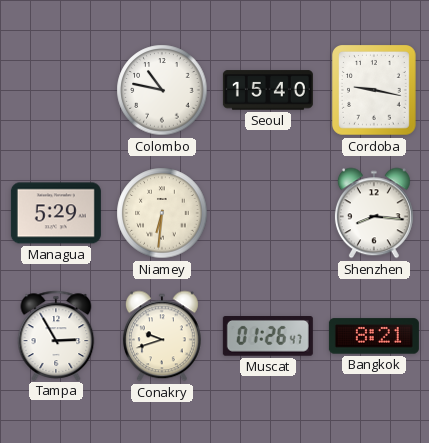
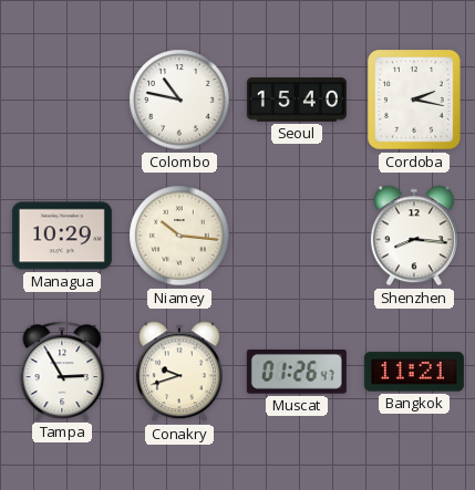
Cordoba: 9:17 -> 2:17
Managua: 5:29 -> 10:29
Niamey: 6:31 -> 10:16
Bangkok: 8:21 -> 11:21
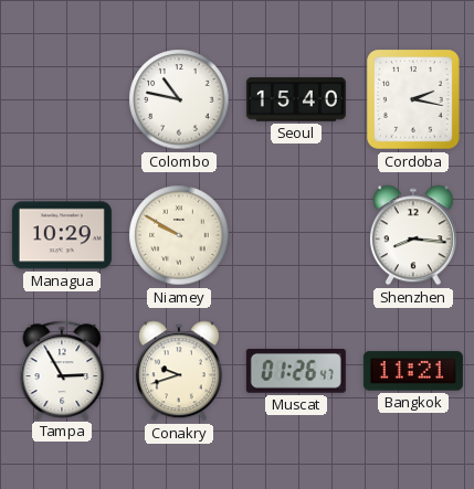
Niamey: 10:16 -> 9:50
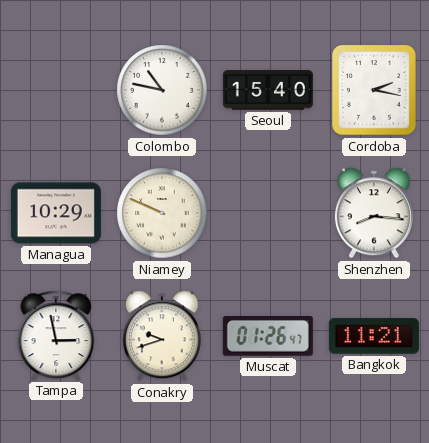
Niamey: 9:50 -> 9:49
Tampa: 2:55 -> 2:58
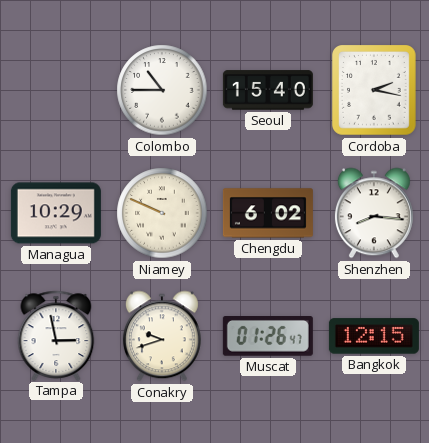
Colombo: 10:47 -> 10:45
Chengdu: none -> 6:02
Bangkok: 11:21 -> 12:15
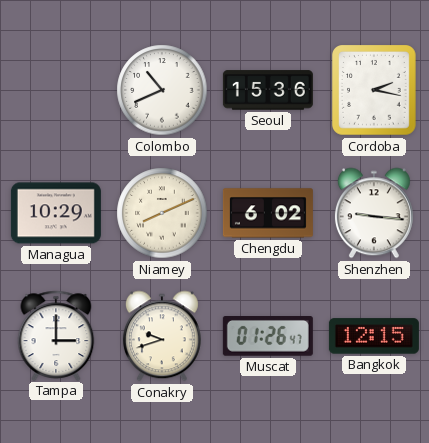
Colombo: 10:45 -> 10:41
Seoul: 15:40 -> 15:36
Niamey: 9:49 -> 8:11
Shenzhen: 8:16 -> 9:16
Tampa: 2:58 -> 3:00
